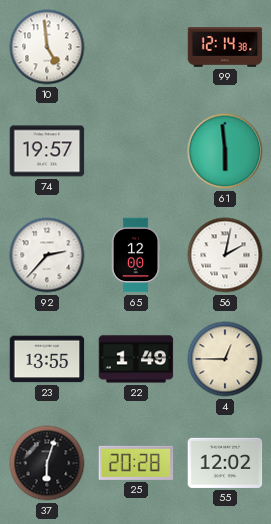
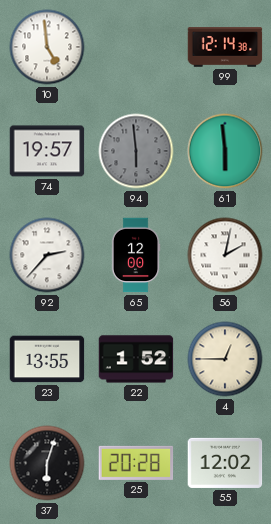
94: none -> 5:59
22: 1:49 -> 1:52
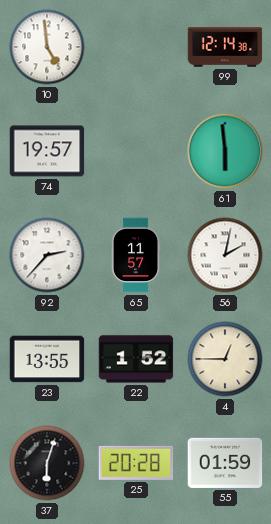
94: 5:59 -> none
65: 12:00 -> 11:57
55: 12:02 -> 01:59
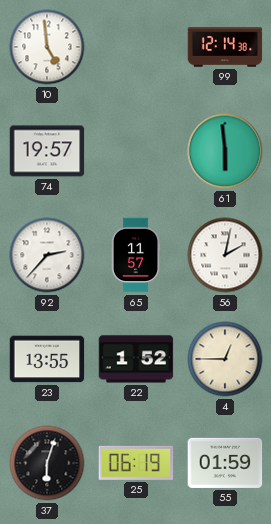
25: 20:28 -> 06:19
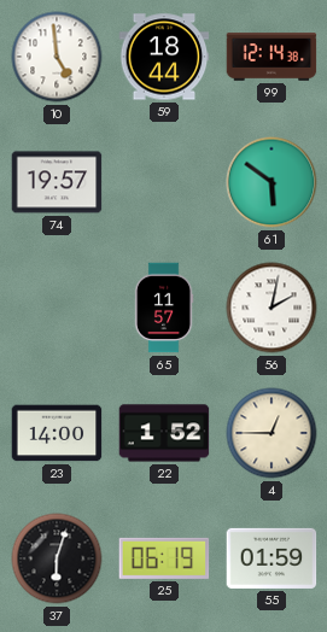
59: none -> 18:44
61: 5:59 -> 5:51
92: 2:37 -> none
23: 13:55 -> 14:00
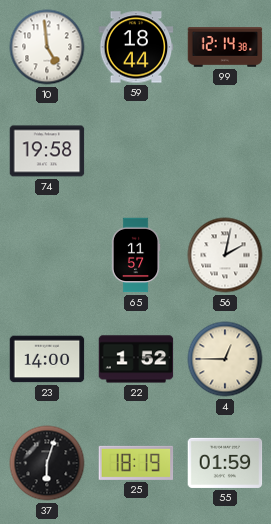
74: 19:57 -> 19:58
61: 5:51 -> none
25: 06:19 -> 18:19
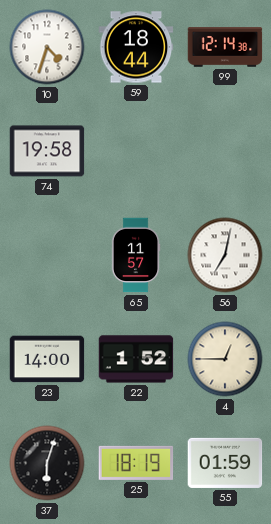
10: 4:59 -> 4:33
56: 2:02 -> 7:02
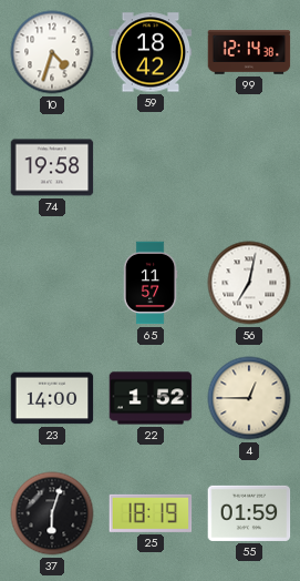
59: 18:44 -> 18:42
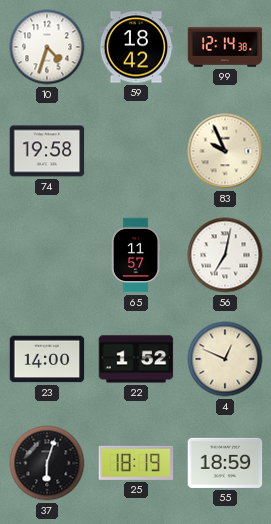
83: none -> 9:56
4: 12:45 -> 12:49
55: 01:59 -> 18:59
